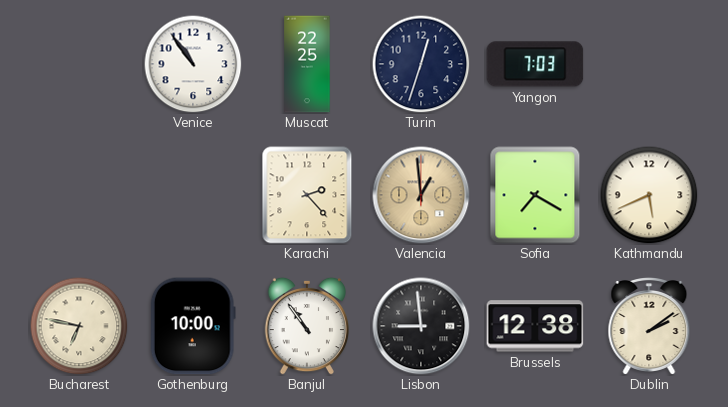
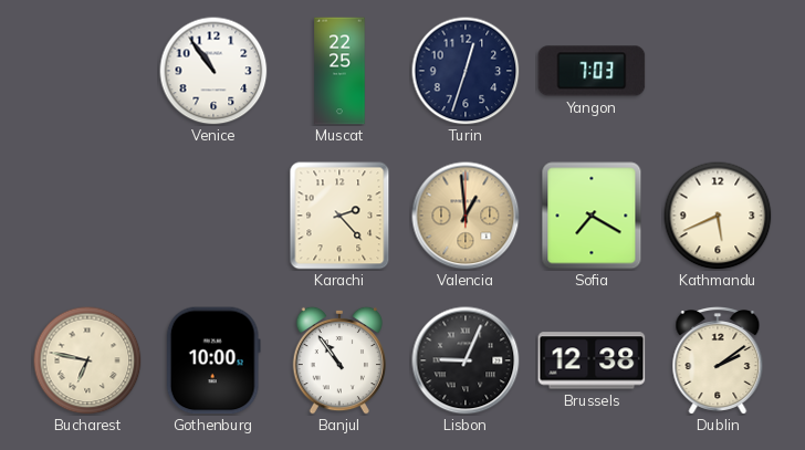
Lisbon: 8:59 -> 9:04
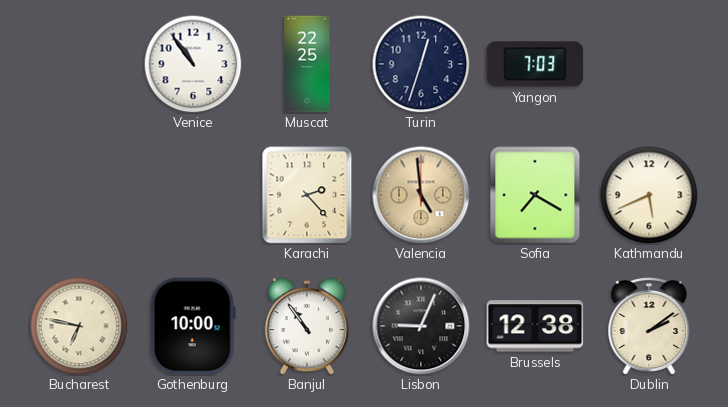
Valencia: 12:59 -> 4:59
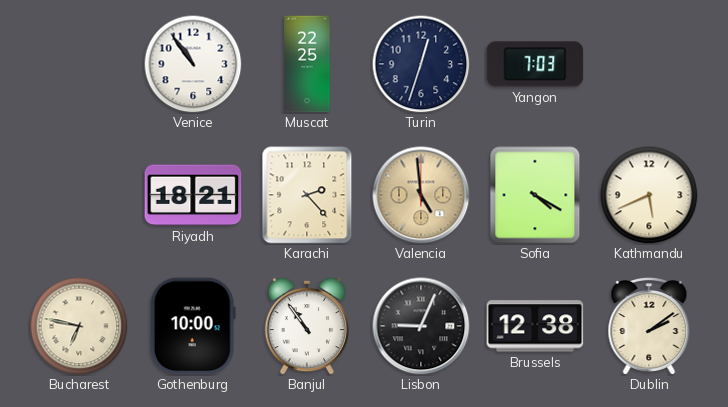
Riyadh: none -> 18:21
Sofia: 7:20 -> 4:20
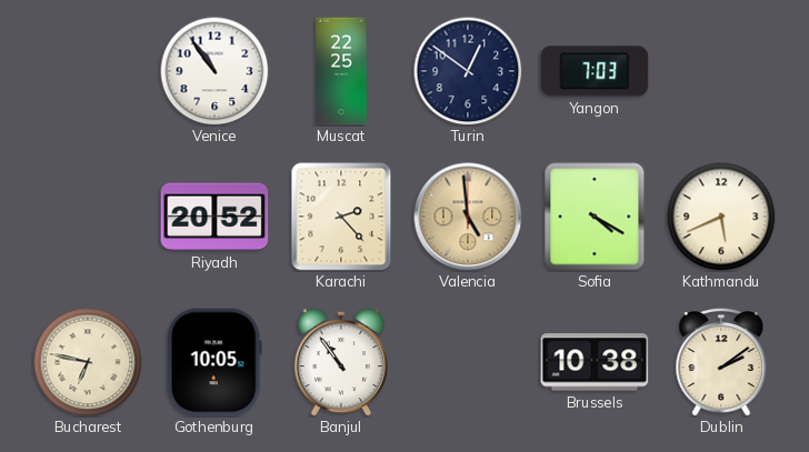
Turin: 12:33 -> 12:51
Riyadh: 18:21 -> 20:52
Gothenburg: 10:00 -> 10:05
Lisbon: 9:04 -> none
Brussels: 12:38 -> 10:38
